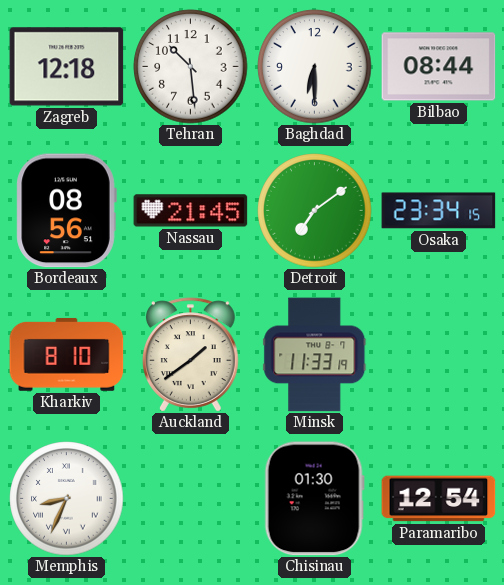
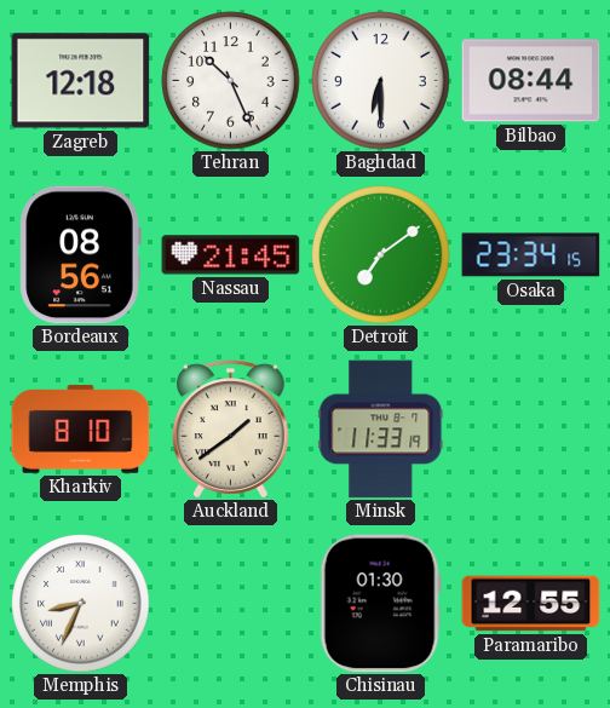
Tehran: 10:29 -> 10:26
Paramaribo: 12:54 -> 12:55
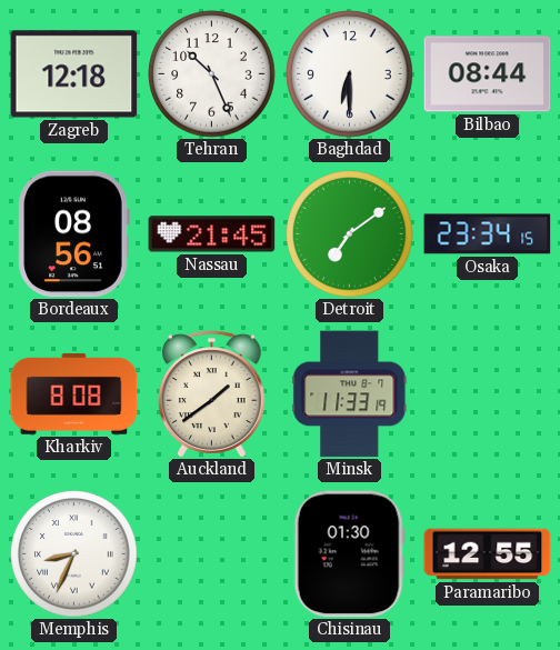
Kharkiv: 8:10 -> 8:08
